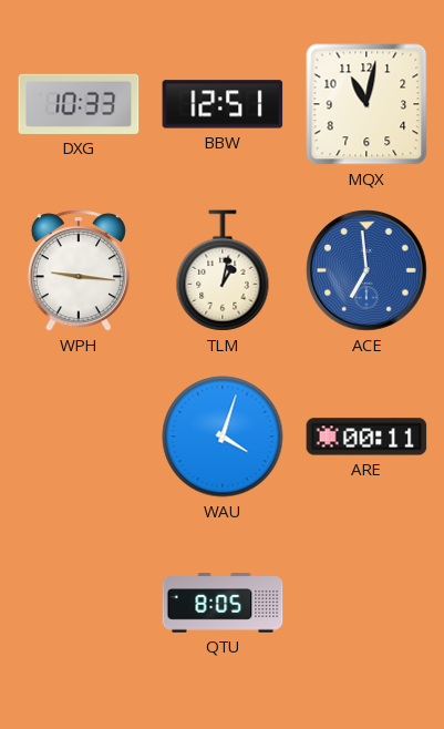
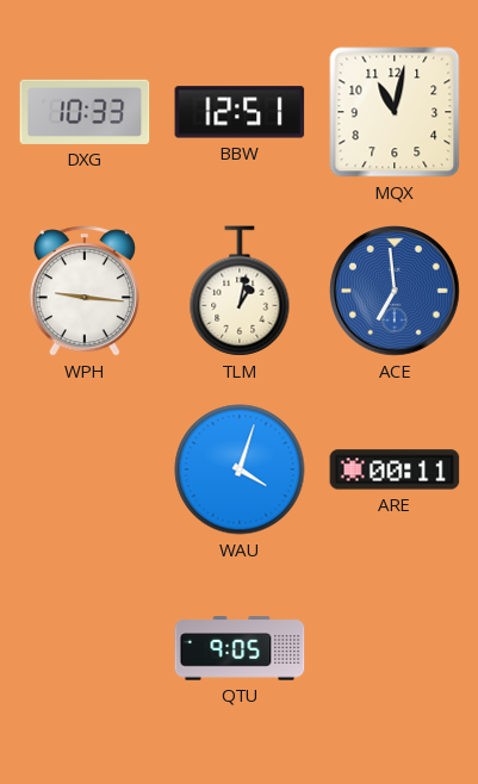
QTU: 8:05 -> 9:05
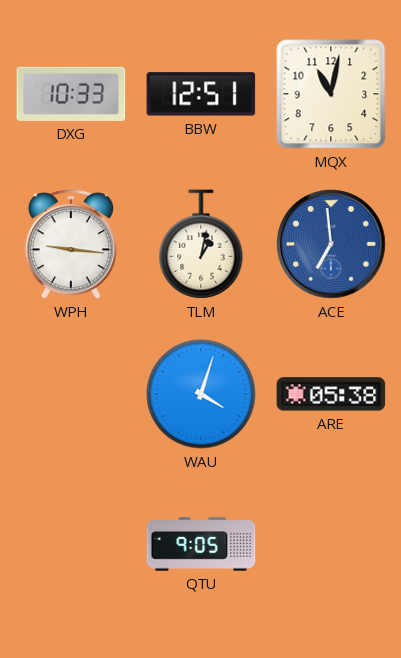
ARE: 00:11 -> 05:38
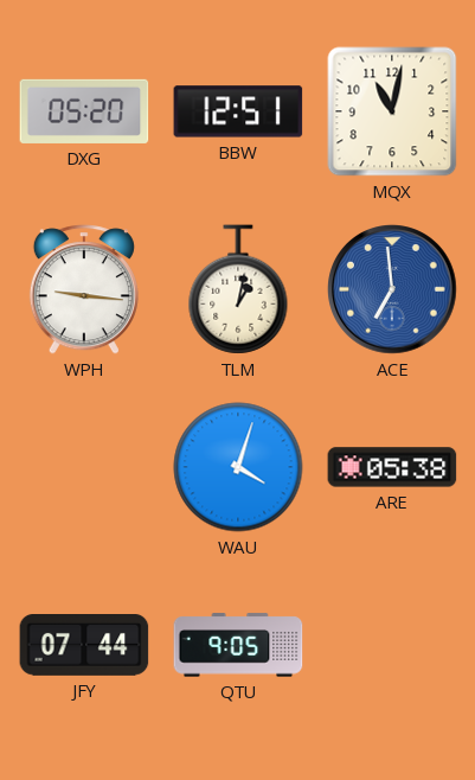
DXG: 10:33 -> 05:20
JFY: none -> 07:44
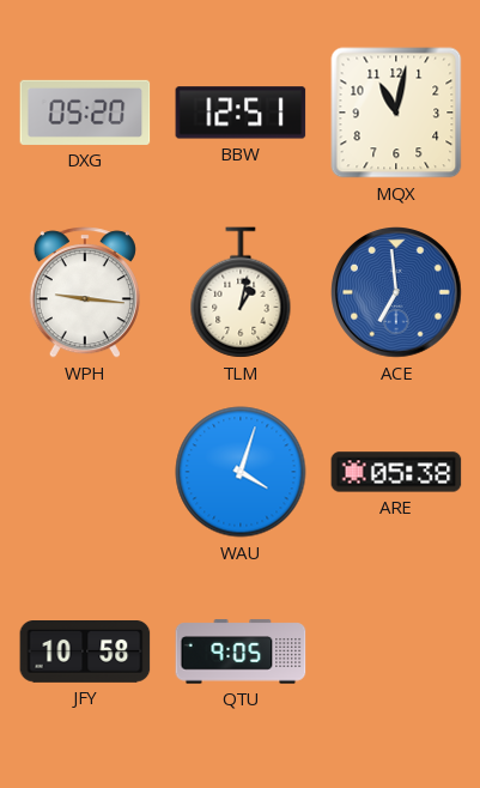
JFY: 07:44 -> 10:58
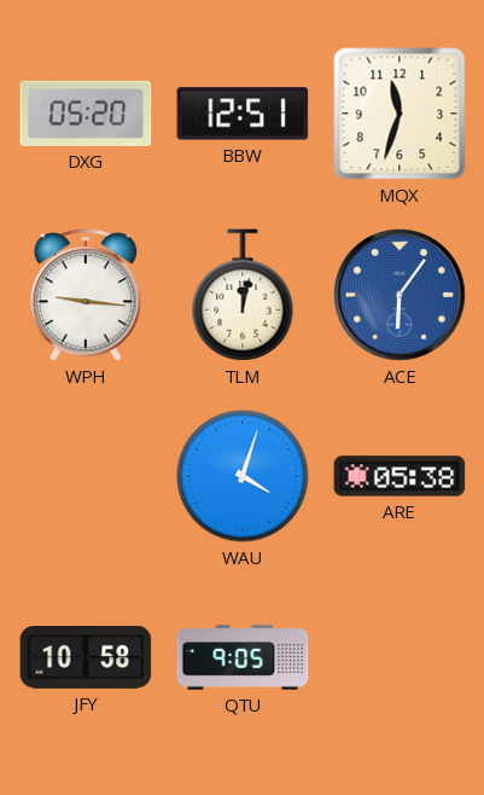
MQX: 11:02 -> 11:33
TLM: 1:02 -> 12:02
ACE: 6:59 -> 6:06
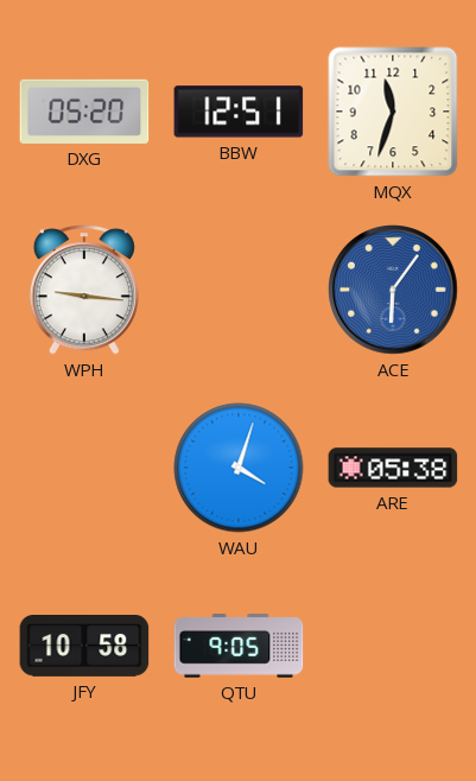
TLM: 12:02 -> none
